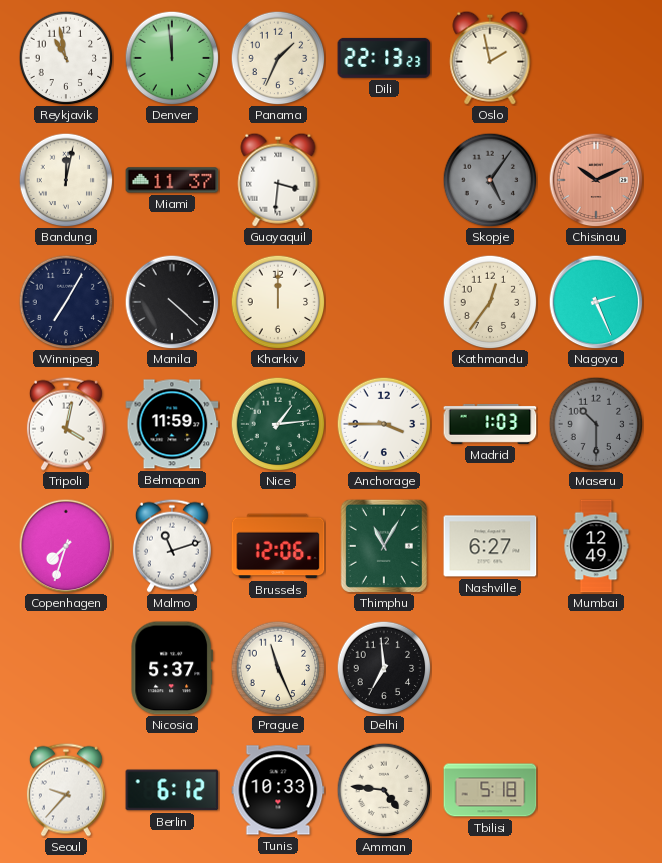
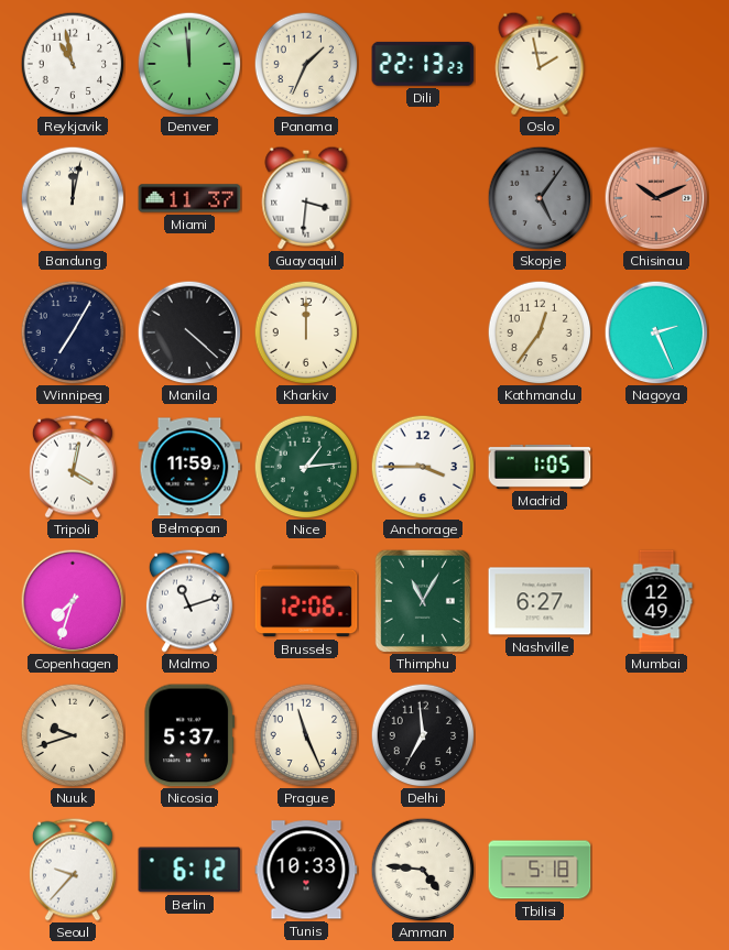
Madrid: 1:03 -> 1:05
Maseru: 10:30 -> none
Nuuk: none -> 9:42
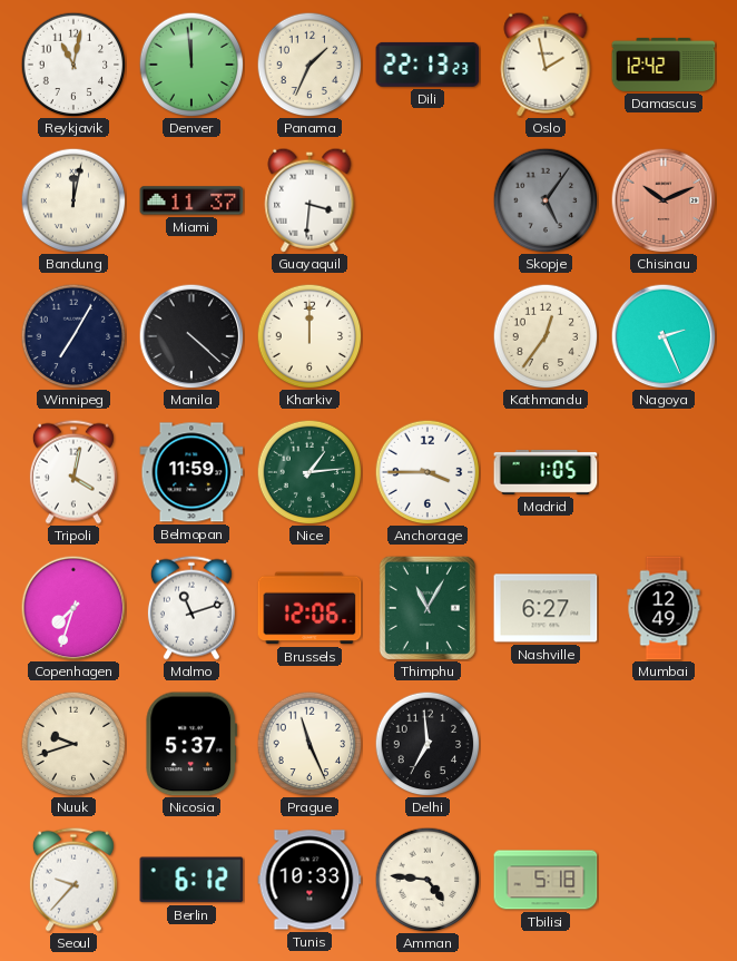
Reykjavik: 10:58 -> 11:02
Damascus: none -> 12:42
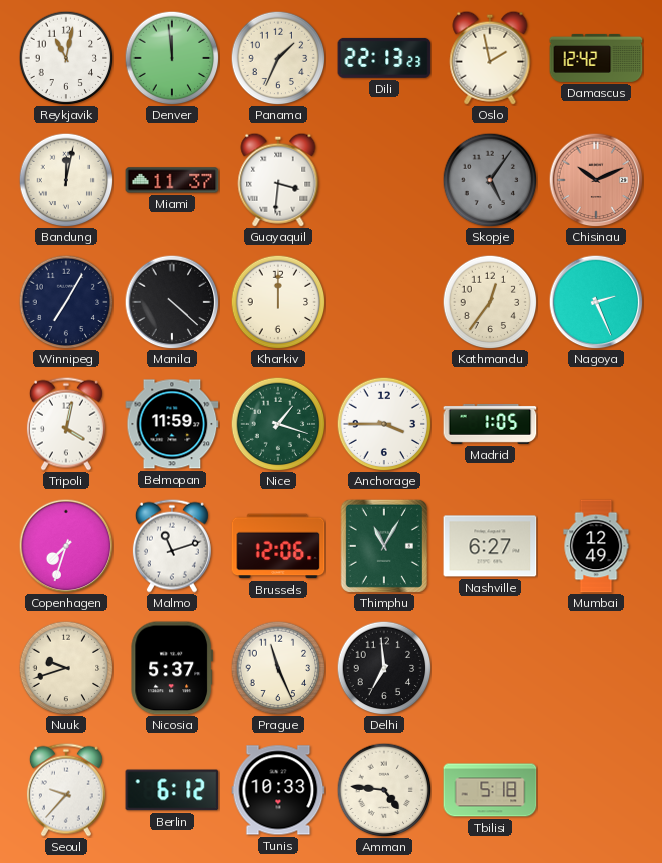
Nice: 1:14 -> 1:18
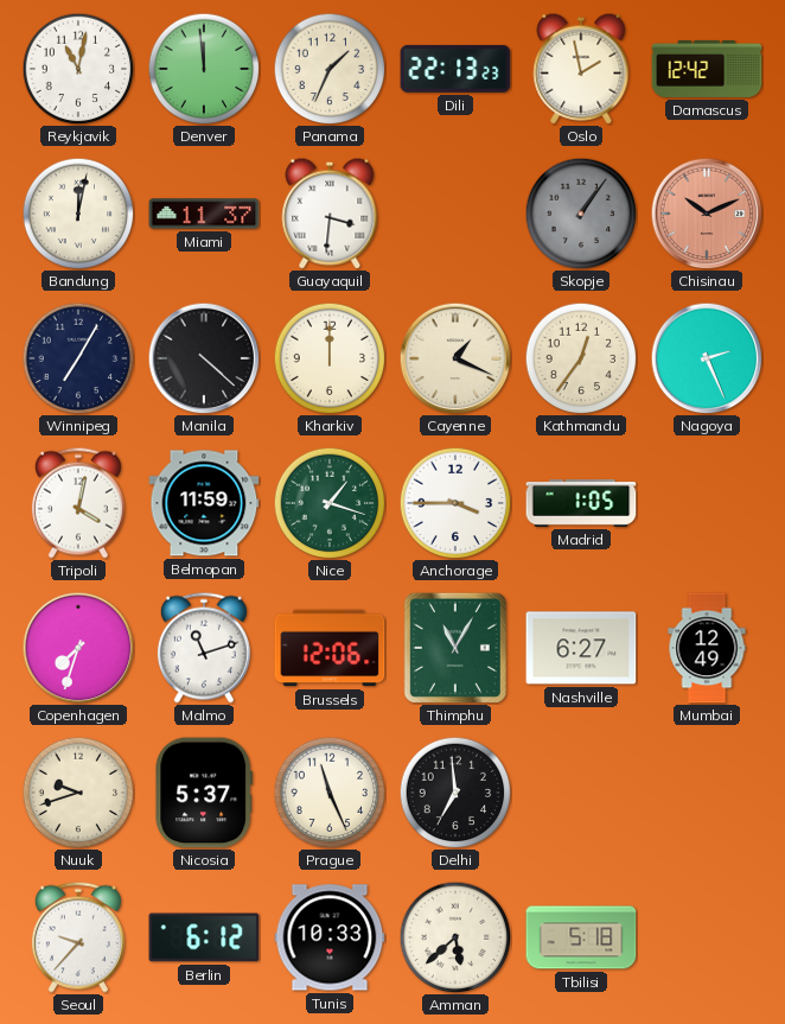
Skopje: 5:06 -> 1:06
Cayenne: none -> 1:19
Amman: 4:46 -> 5:38
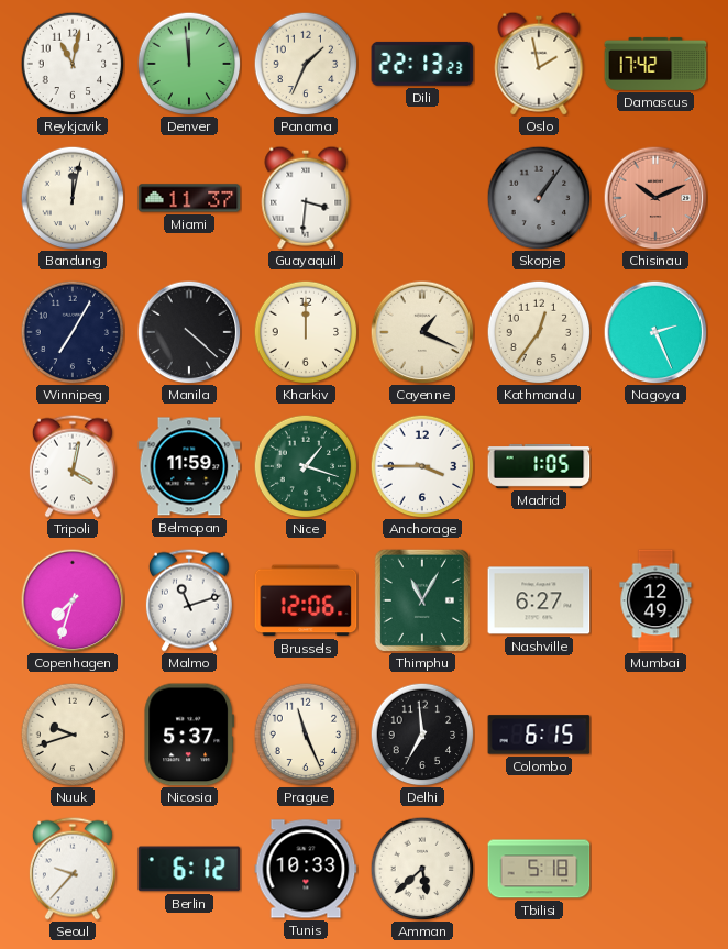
Damascus: 12:42 -> 17:42
Colombo: none -> 6:15
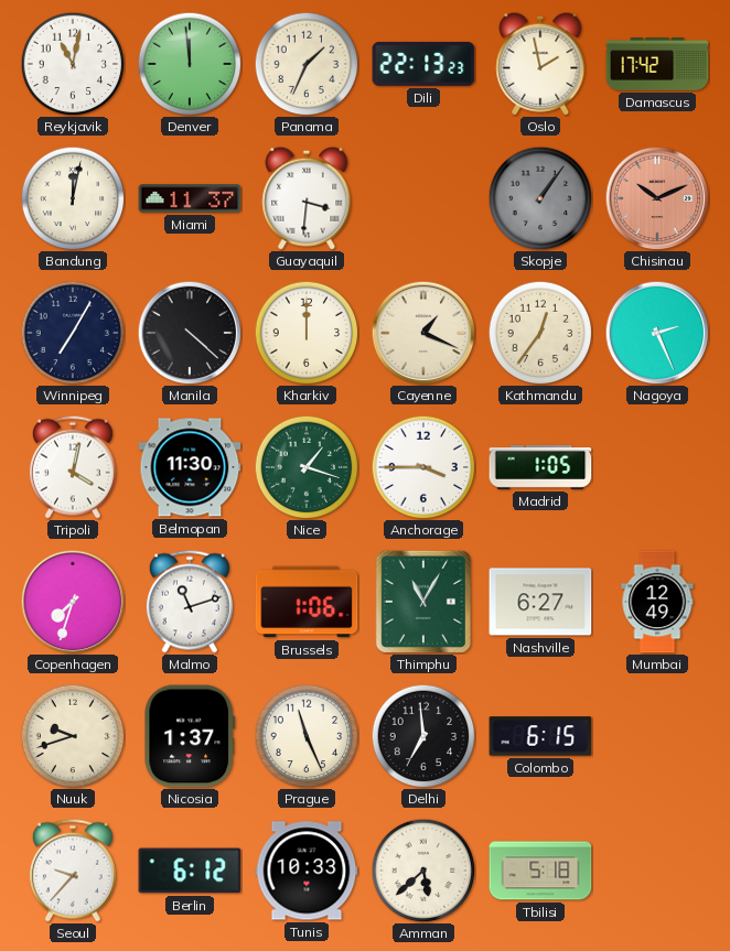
Belmopan: 11:59 -> 11:30
Brussels: 12:06 -> 1:06
Nicosia: 5:37 -> 1:37
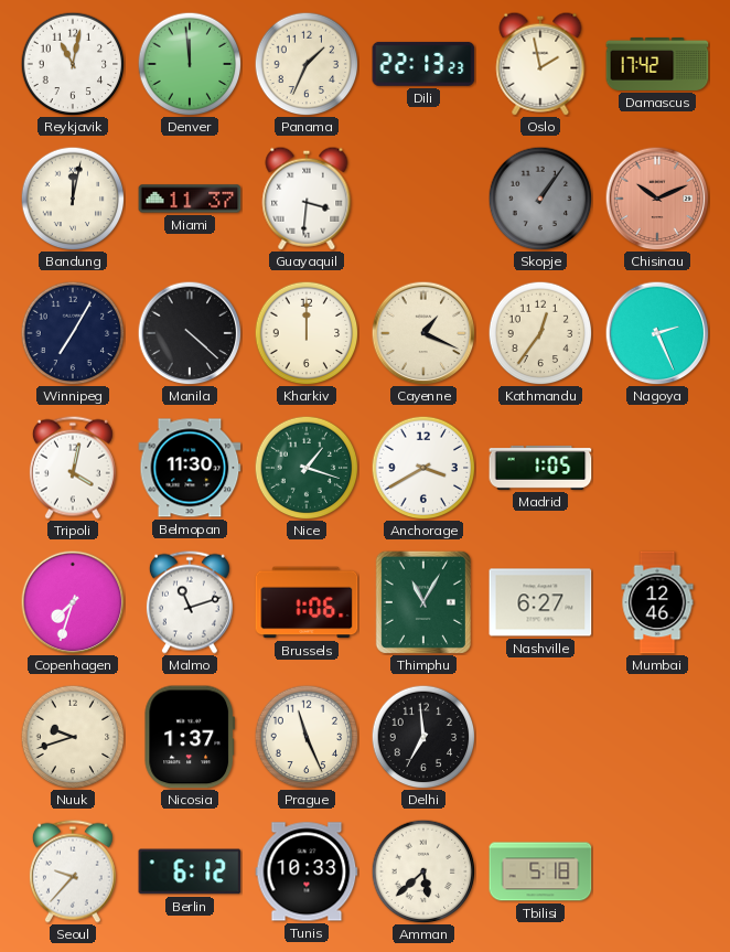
Anchorage: 3:45 -> 3:40
Mumbai: 12:49 -> 12:46
Colombo: 6:15 -> none
